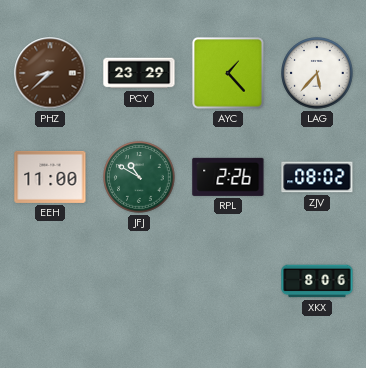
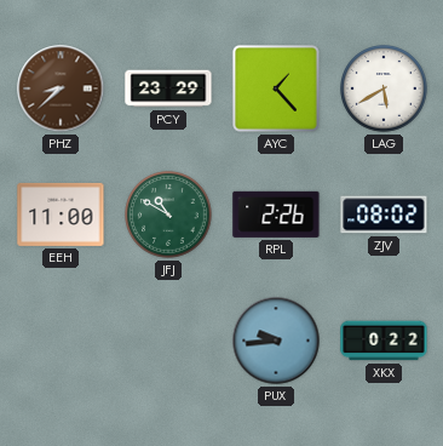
LAG: 5:37 -> 5:40
PUX: none -> 9:44
XKX: 8:06 -> 0:22
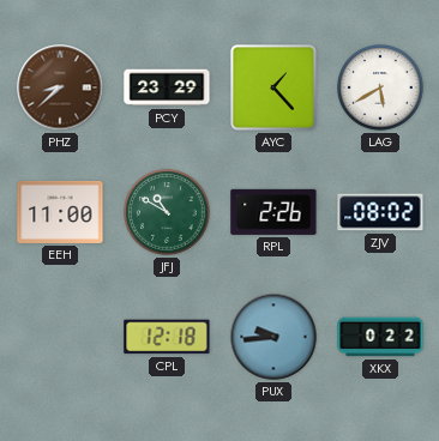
CPL: none -> 12:18
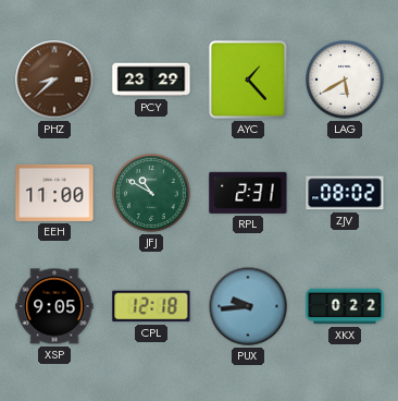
RPL: 2:26 -> 2:31
XSP: none -> 9:05
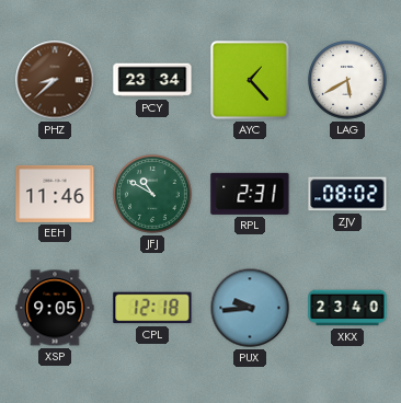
PCY: 23:29 -> 23:34
EEH: 11:00 -> 11:46
XKX: 0:22 -> 23:40
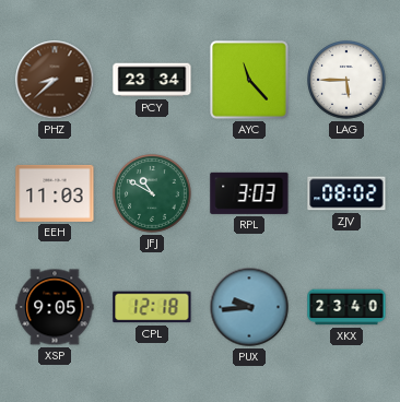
AYC: 1:23 -> 11:23
LAG: 5:40 -> 5:45
EEH: 11:46 -> 11:03
RPL: 2:31 -> 3:03
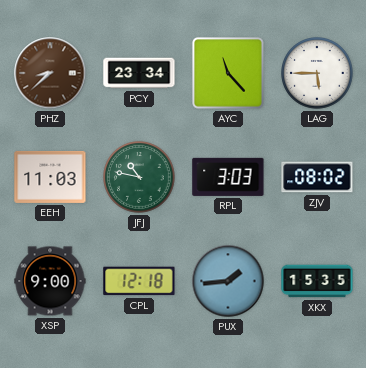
JFJ: 10:50 -> 10:47
XSP: 9:05 -> 9:00
PUX: 9:44 -> 1:44
XKX: 23:40 -> 15:35
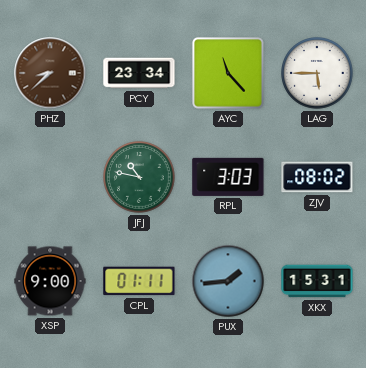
EEH: 11:03 -> none
CPL: 12:18 -> 01:11
XKX: 15:35 -> 15:31
